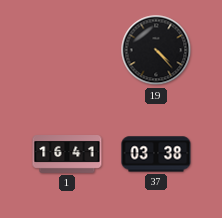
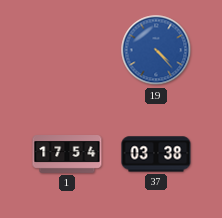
19 dial: black -> blue
1: 16:41 -> 17:54
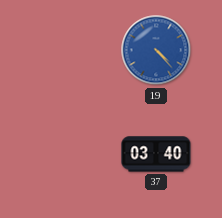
1: 17:54 -> none
37: 03:38 -> 03:40
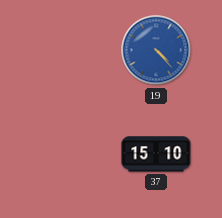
37: 03:40 -> 15:10
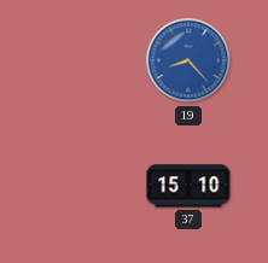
19: 4:23 -> 8:23
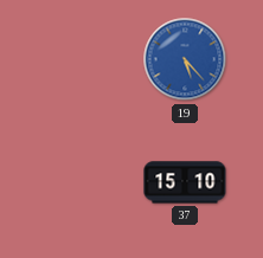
19: 8:23 -> 5:23
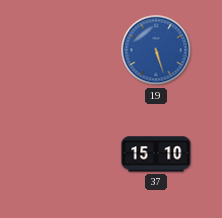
19: 5:23 -> 5:27
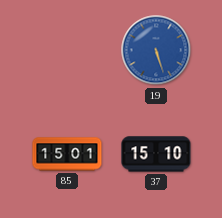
85: none -> 15:01
